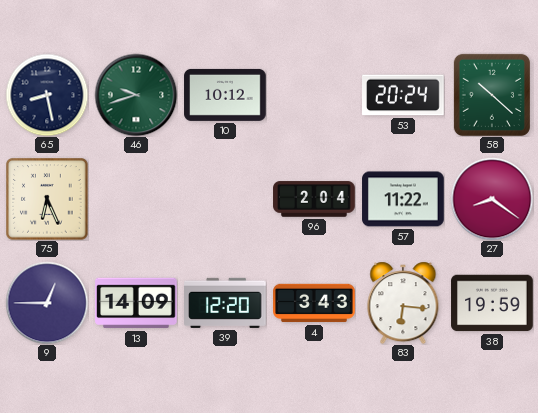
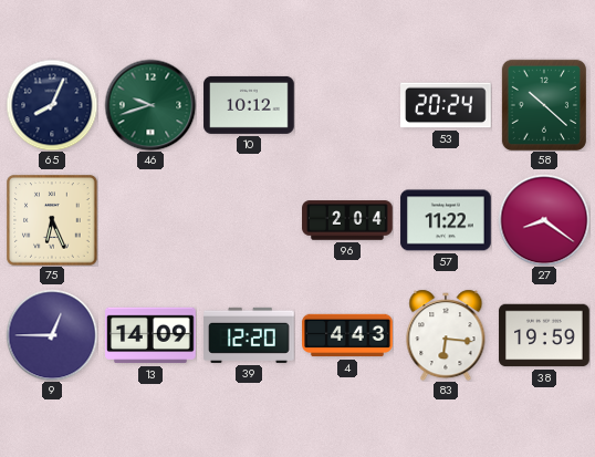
65: 8:28 -> 8:04
4: 3:43 -> 4:43
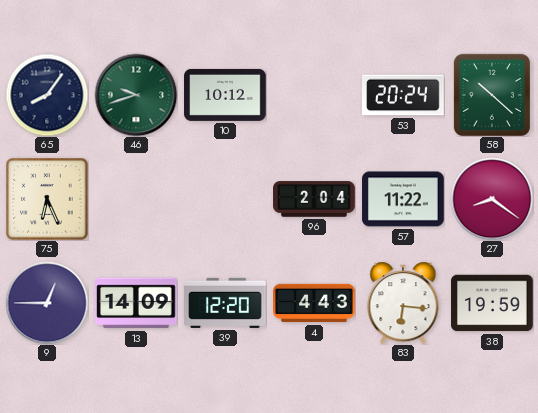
65: 8:04 -> 8:06
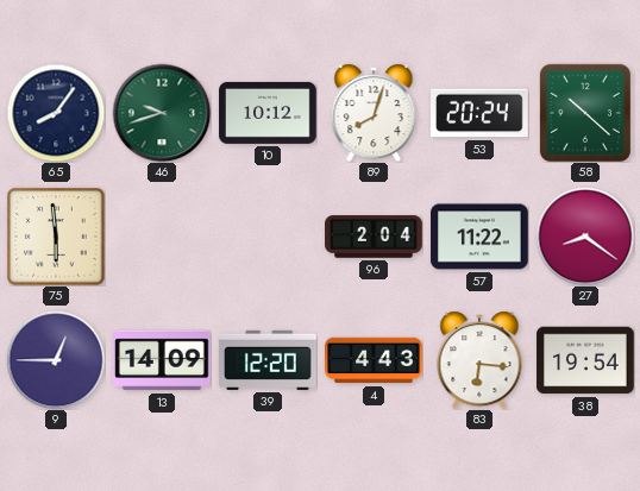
89: none -> 8:03
75: 6:26 -> 5:59
38: 19:59 -> 19:54
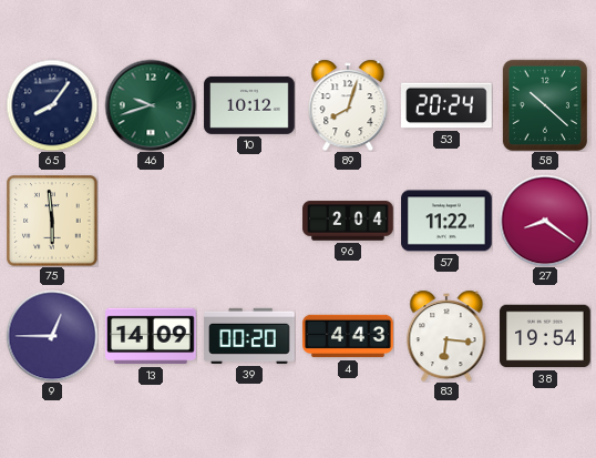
39: 12:20 -> 00:20
